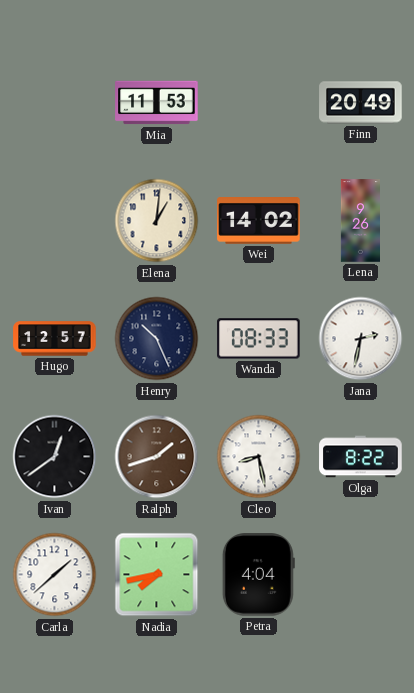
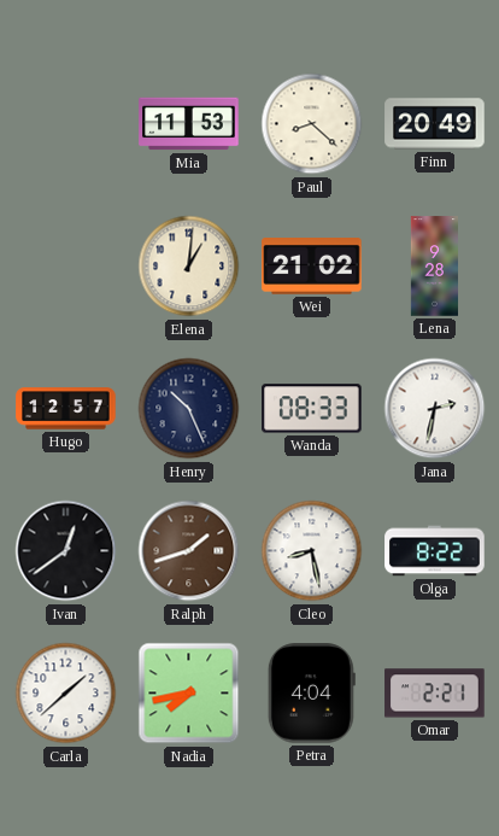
Paul: none -> 8:22
Wei: 14:02 -> 21:02
Lena: 9:26 -> 9:28
Omar: none -> 2:21
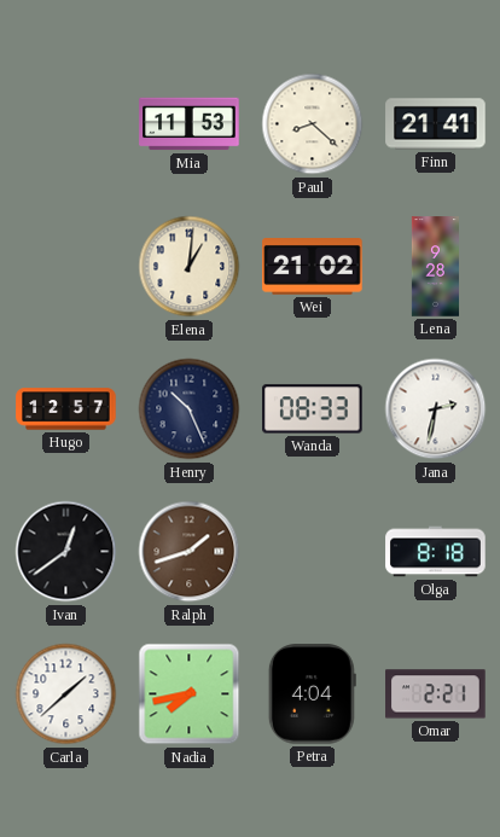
Finn: 20:49 -> 21:41
Cleo: 8:28 -> none
Olga: 8:22 -> 8:18
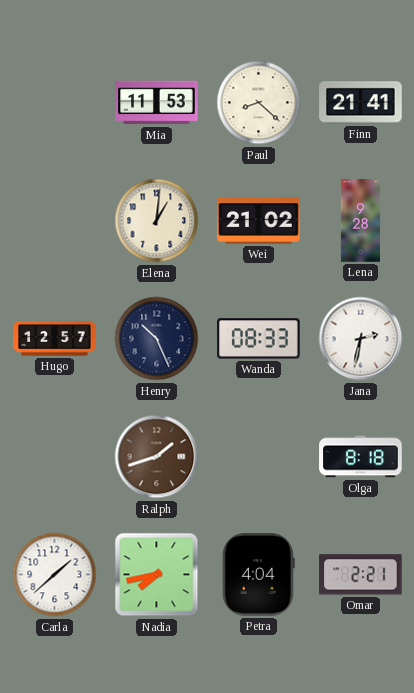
Ivan: 12:39 -> none
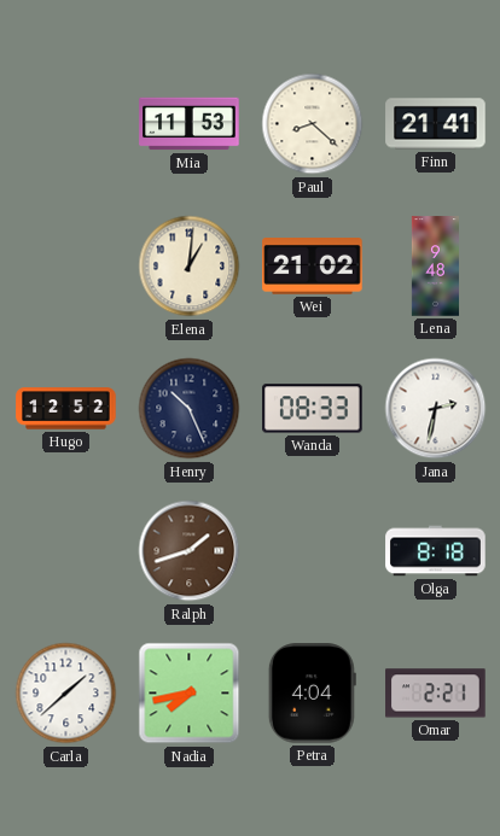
Lena: 9:28 -> 9:48
Hugo: 12:57 -> 12:52
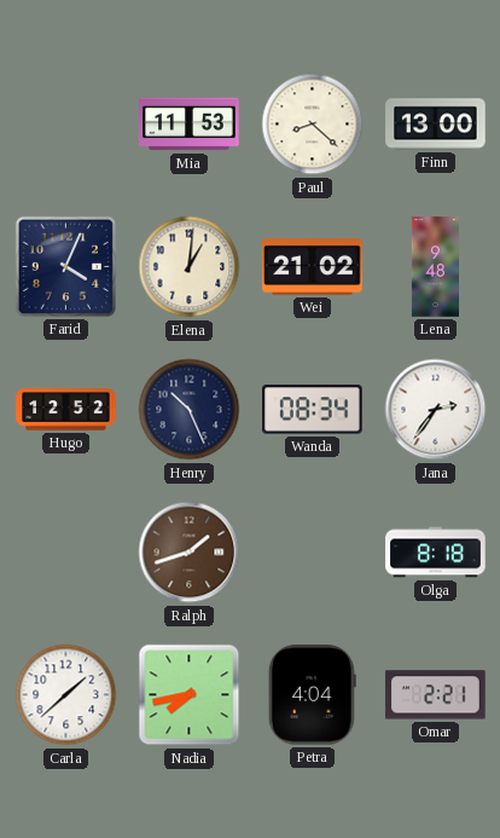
Finn: 21:41 -> 13:00
Farid: none -> 4:04
Wanda: 08:33 -> 08:34
Jana: 2:32 -> 2:36
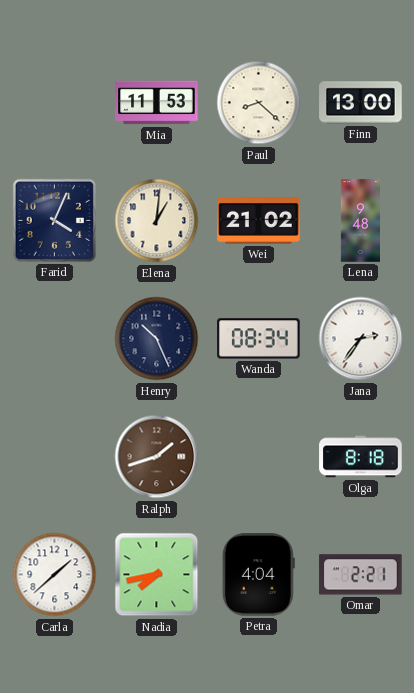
Hugo: 12:52 -> none
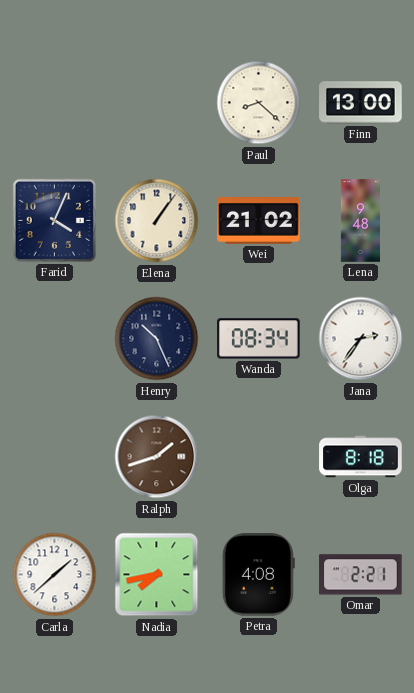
Mia: 11:53 -> none
Elena: 1:01 -> 1:06
Petra: 4:04 -> 4:08
